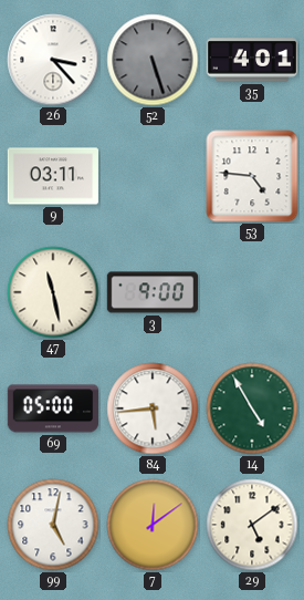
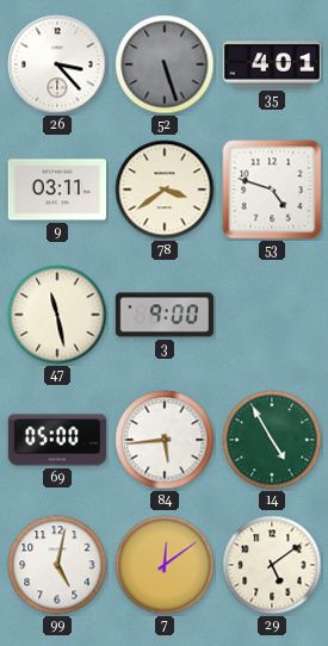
78: none -> 3:39
53: 4:46 -> 4:48
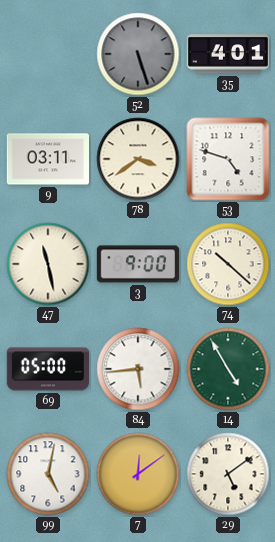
26: 3:23 -> none
74: none -> 10:22
